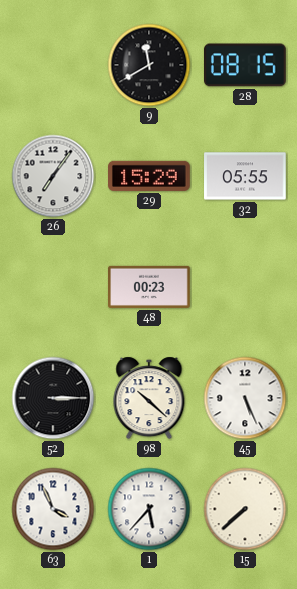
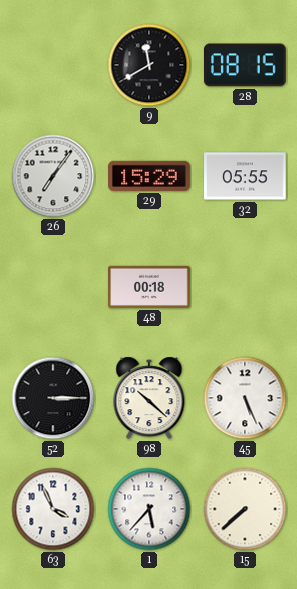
48: 00:23 -> 00:18
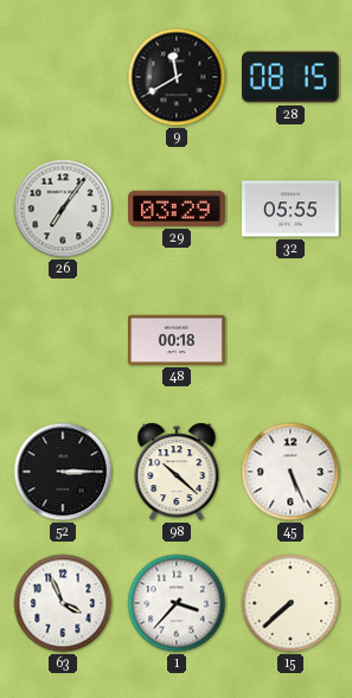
29: 15:29 -> 03:29
1: 5:37 -> 3:37
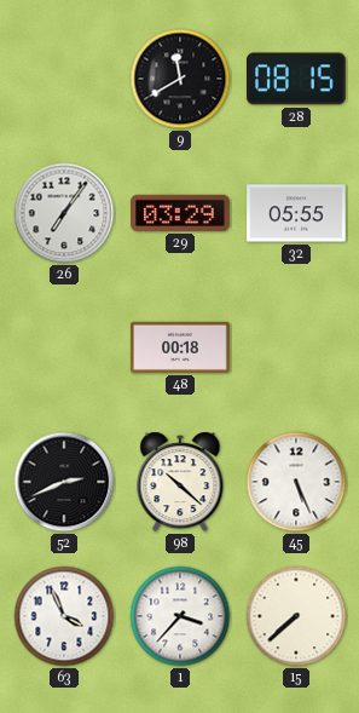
52: 3:15 -> 2:41
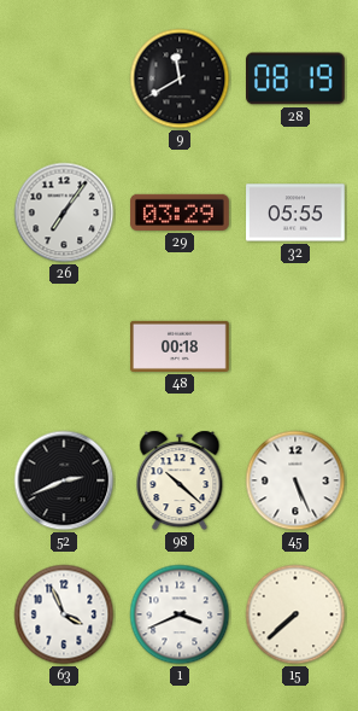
28: 08:15 -> 08:19
1: 3:37 -> 3:41
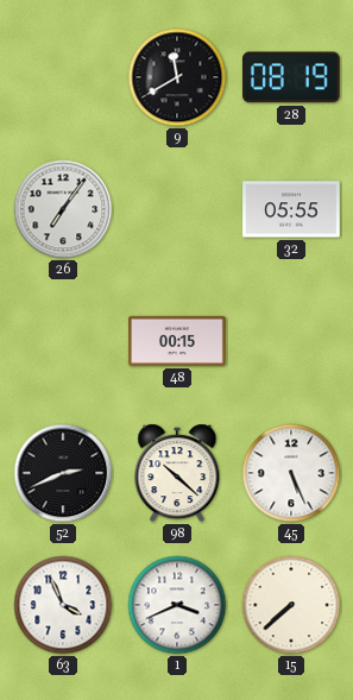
29: 03:29 -> none
48: 00:18 -> 00:15
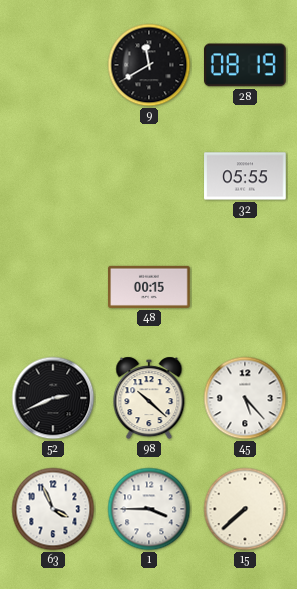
26: 7:06 -> none
45: 5:26 -> 5:23
1: 3:41 -> 3:45
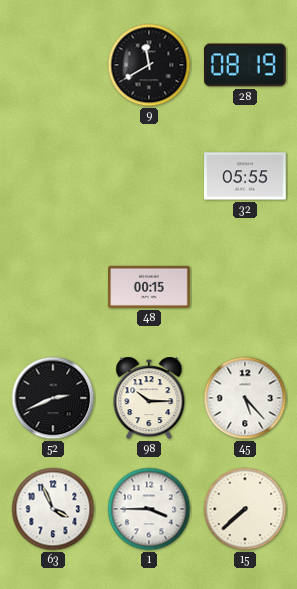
98: 10:22 -> 10:15
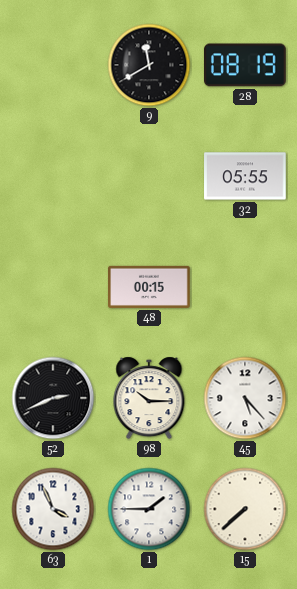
1: 3:45 -> 1:45
